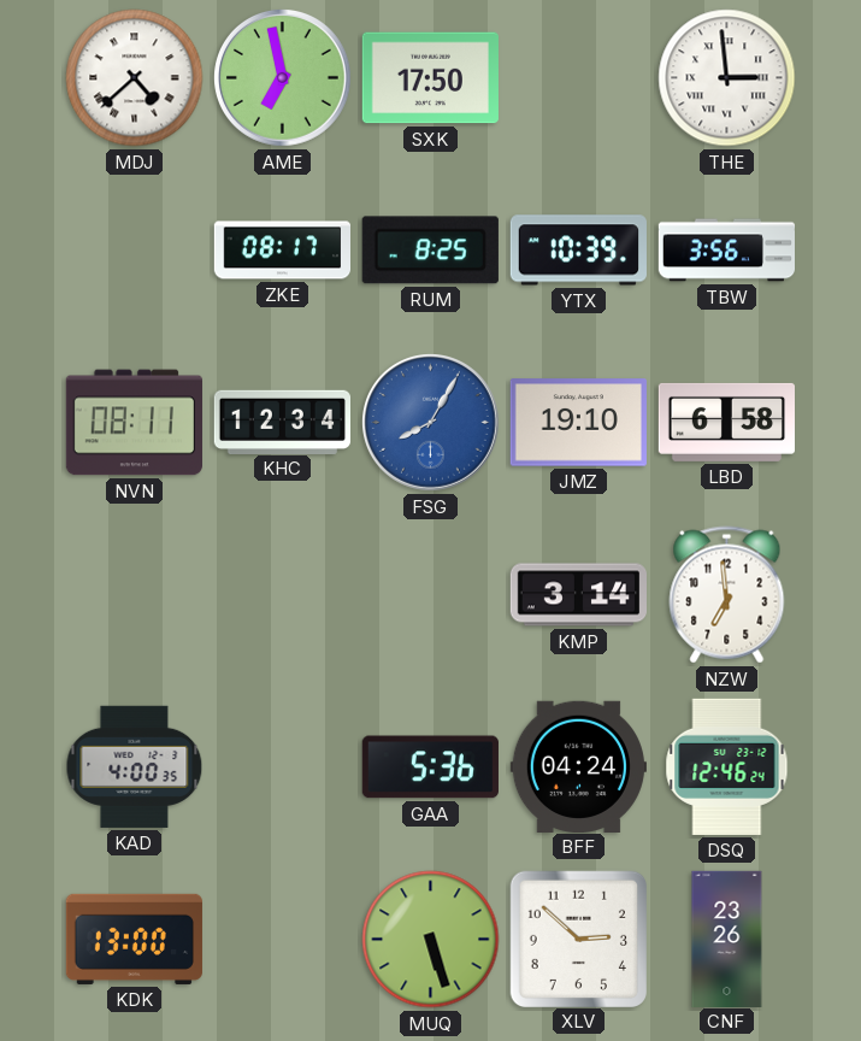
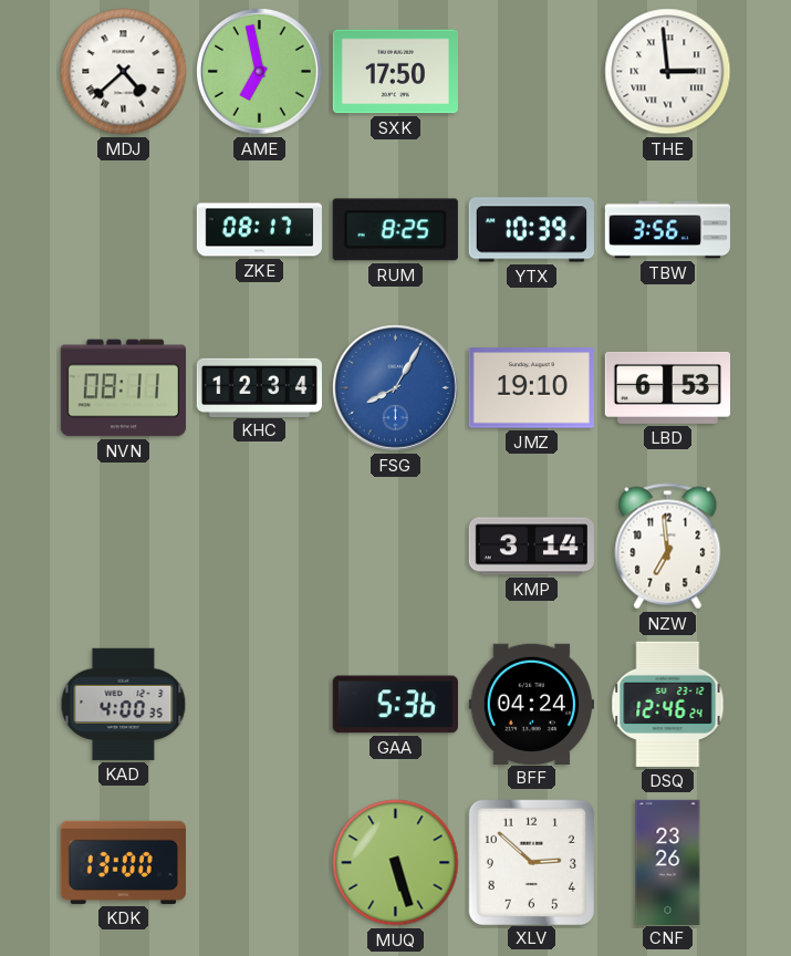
LBD: 6:58 -> 6:53
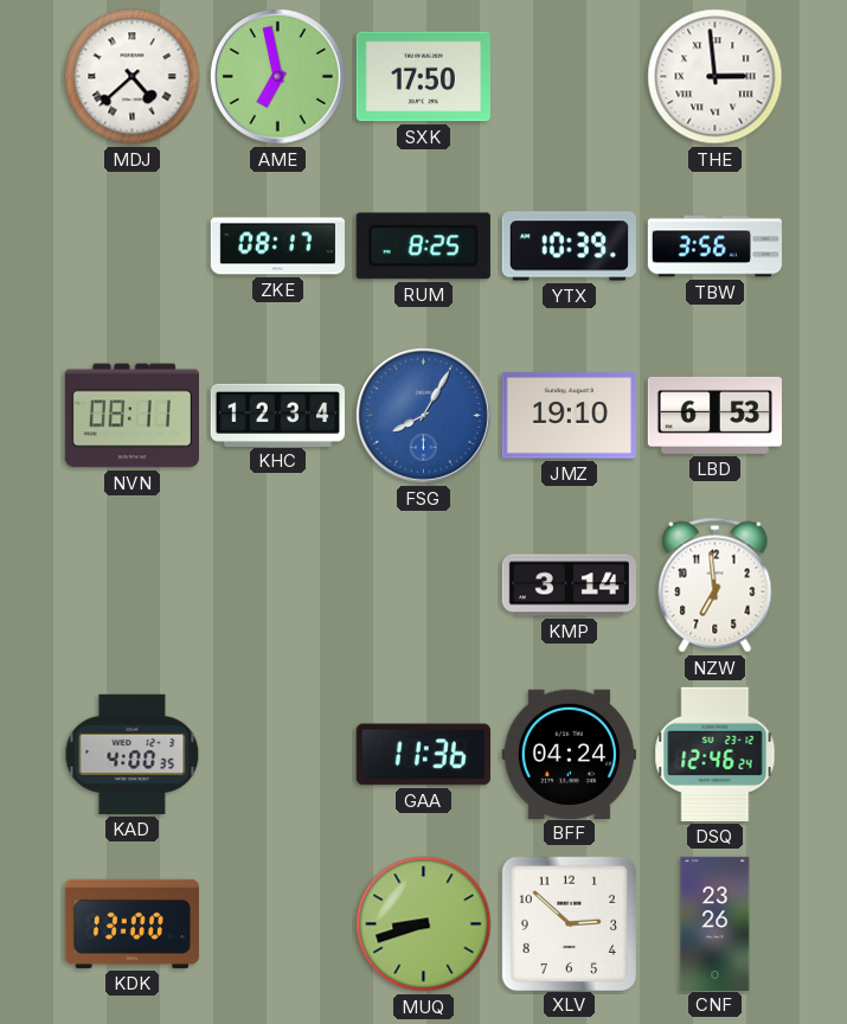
GAA: 5:36 -> 11:36
MUQ: 5:27 -> 8:42
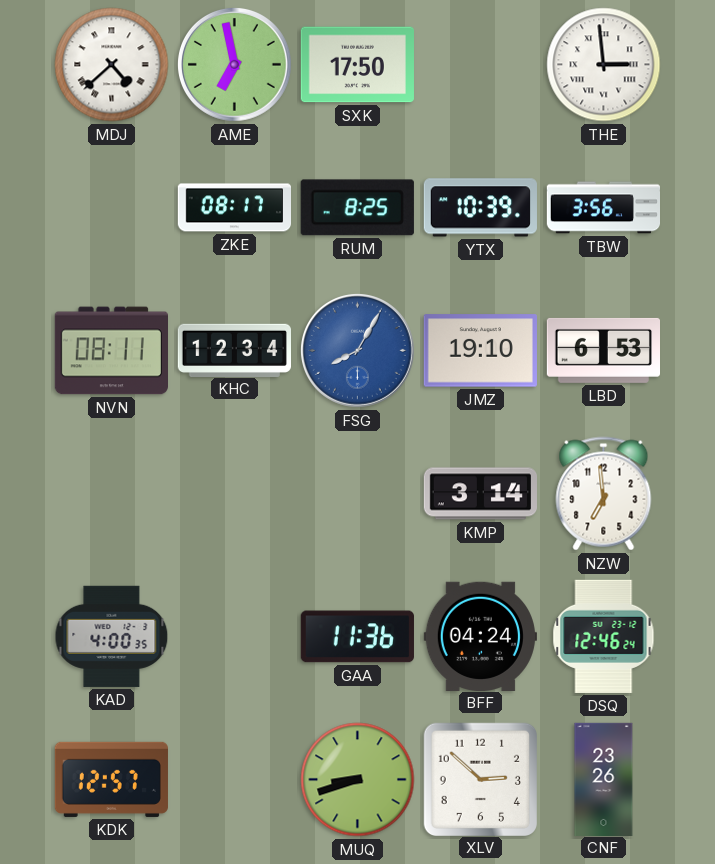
KDK: 13:00 -> 12:57
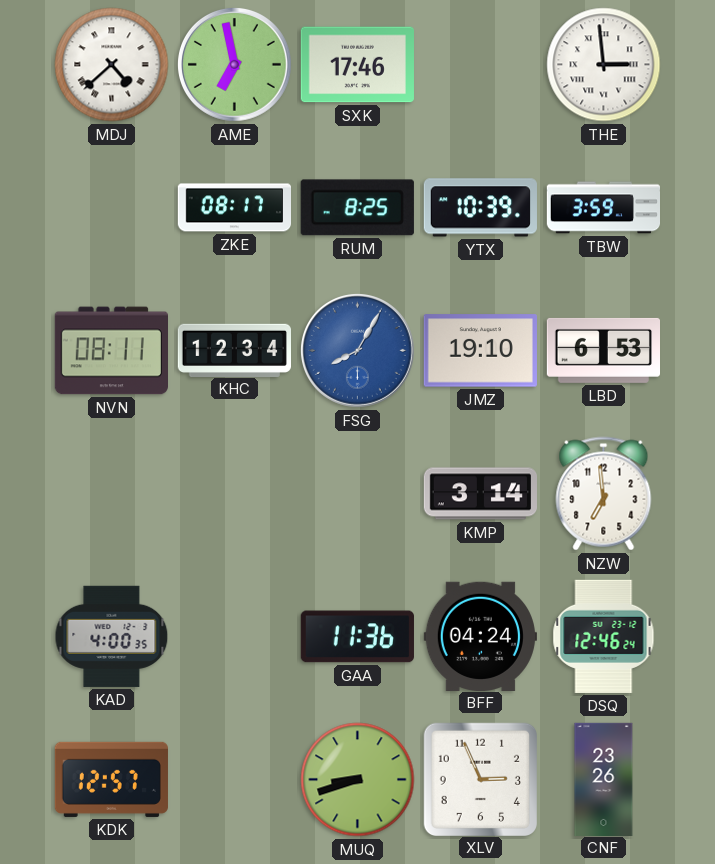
SXK: 17:50 -> 17:46
TBW: 3:56 -> 3:59
XLV: 2:52 -> 2:56
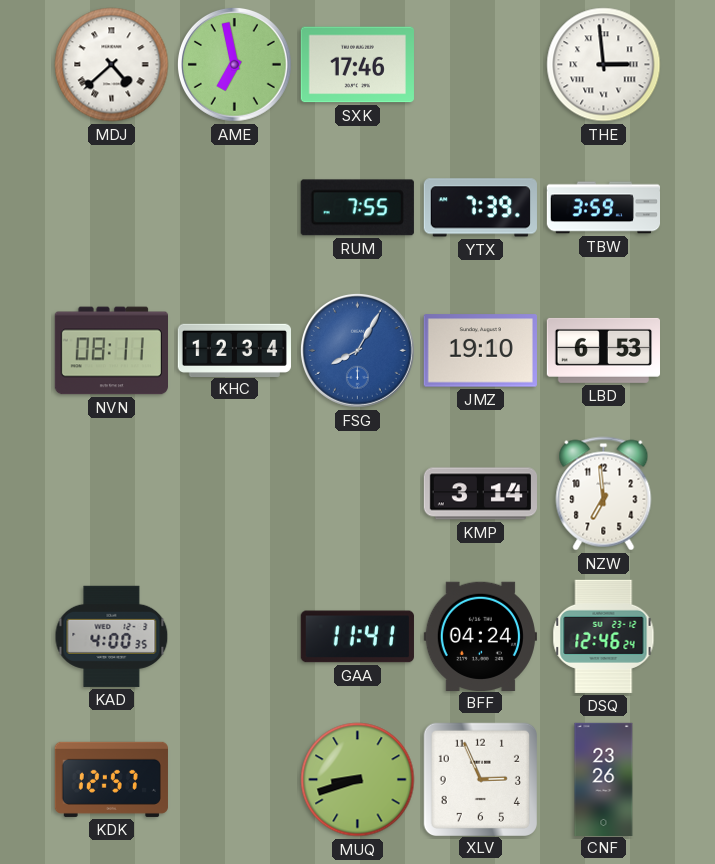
ZKE: 08:17 -> none
RUM: 8:25 -> 7:55
YTX: 10:39 -> 7:39
GAA: 11:36 -> 11:41
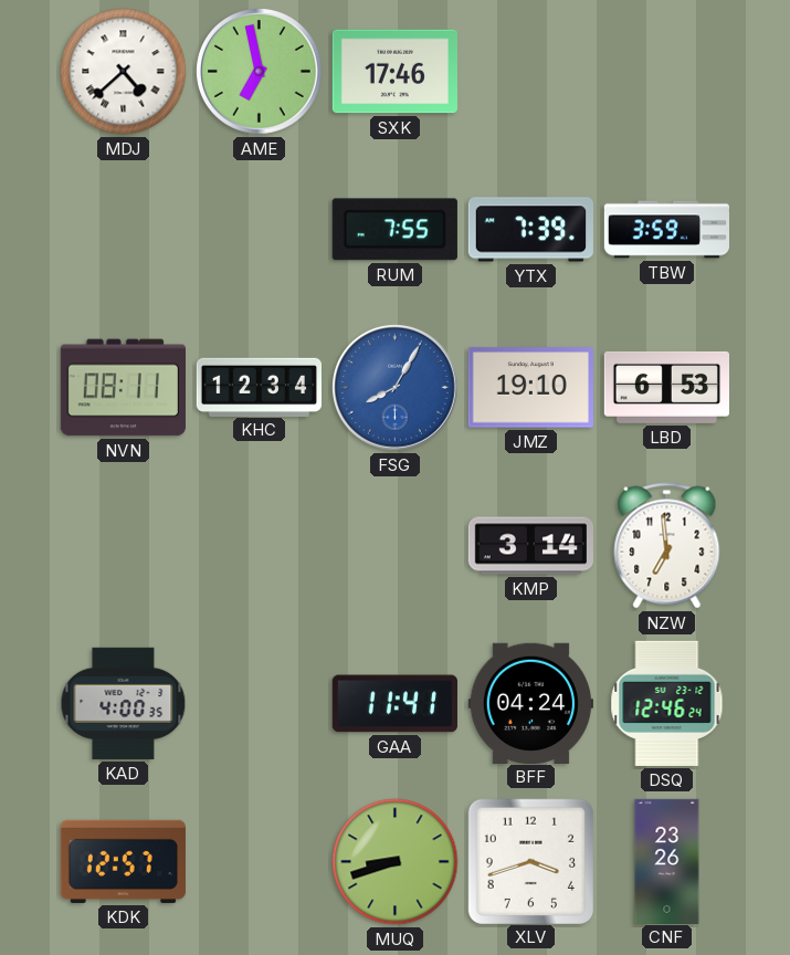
THE: 2:59 -> none
XLV: 2:56 -> 3:42
